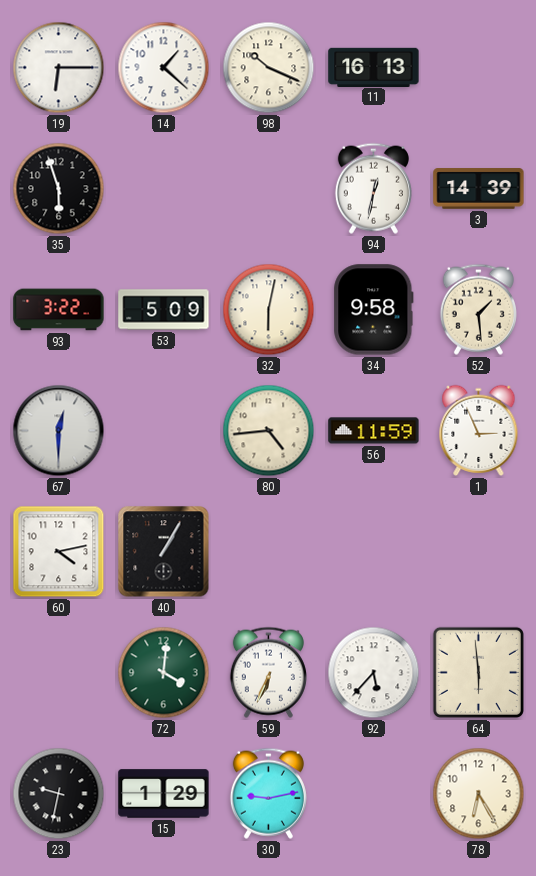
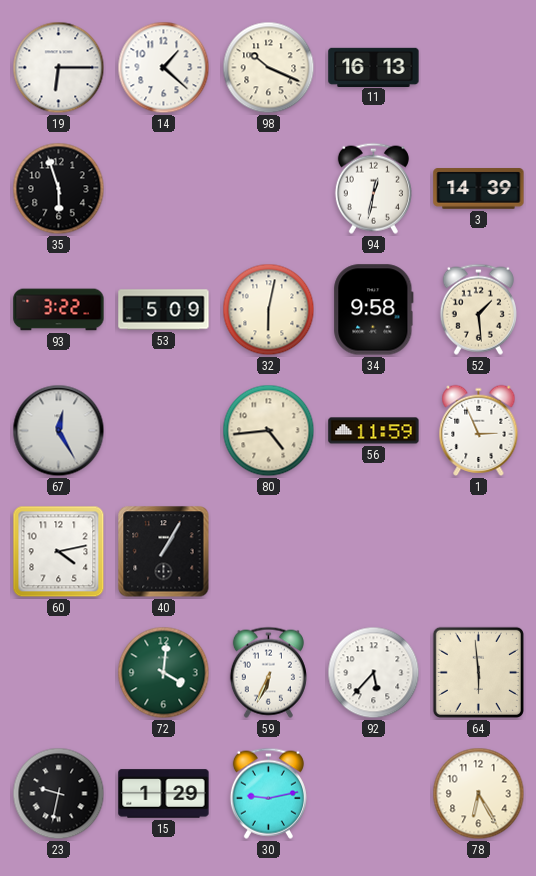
67: 12:30 -> 12:25
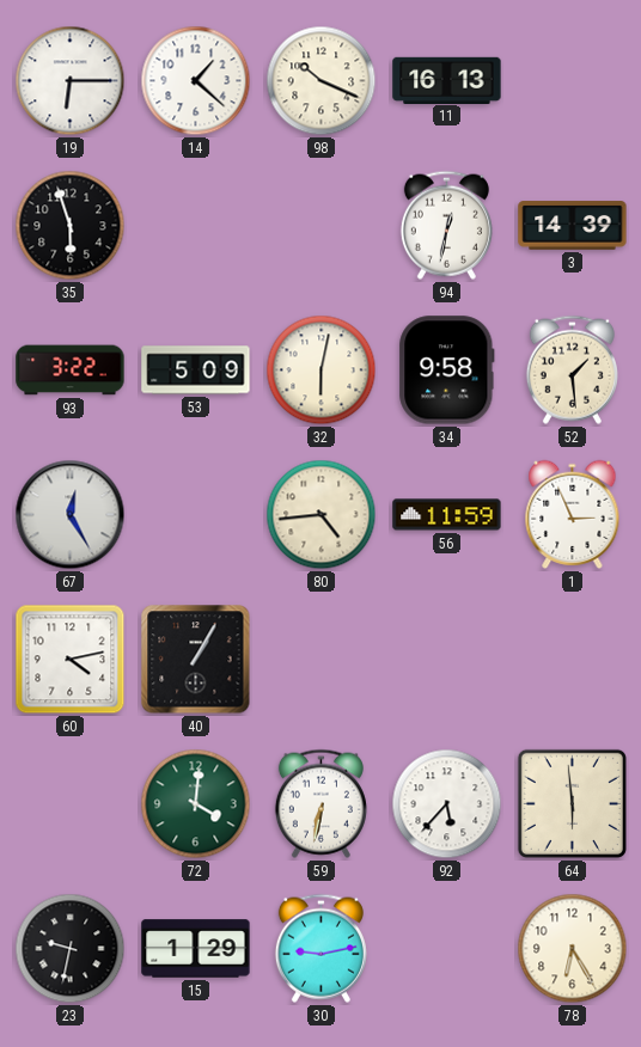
59: 6:34 -> 6:32
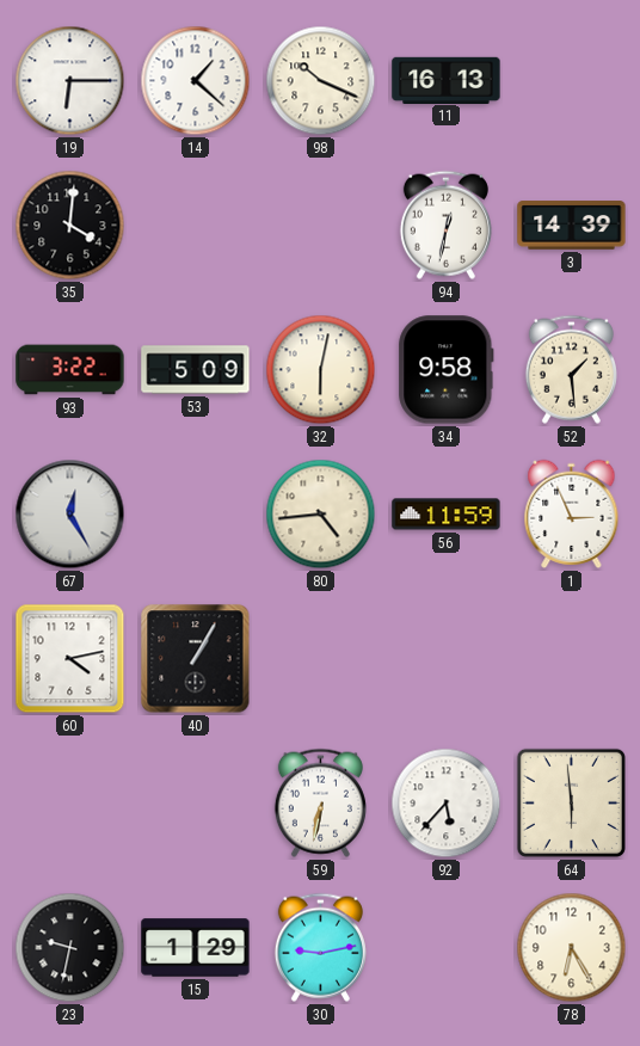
35: 5:57 -> 4:01
72: 4:01 -> none
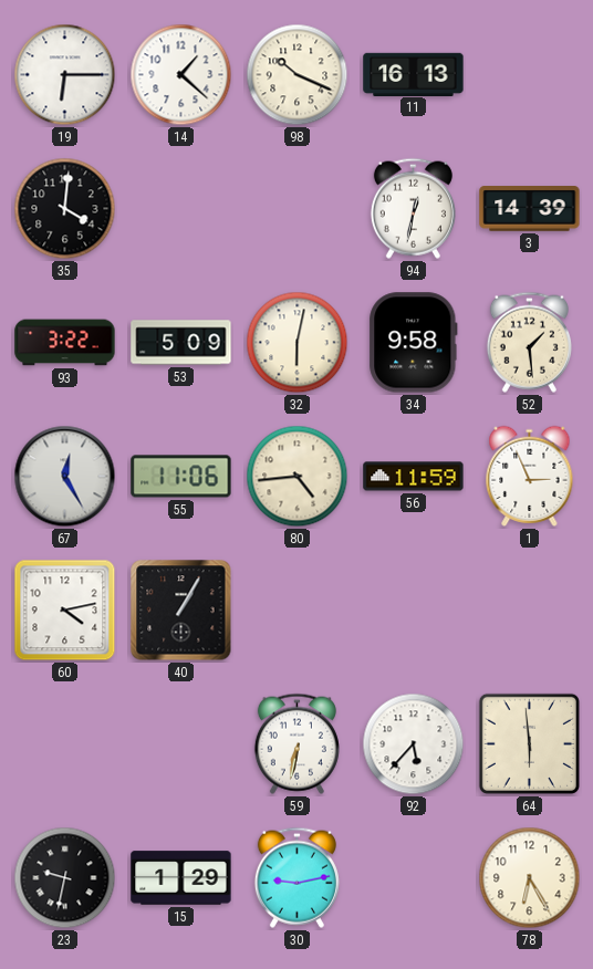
55: none -> 11:06
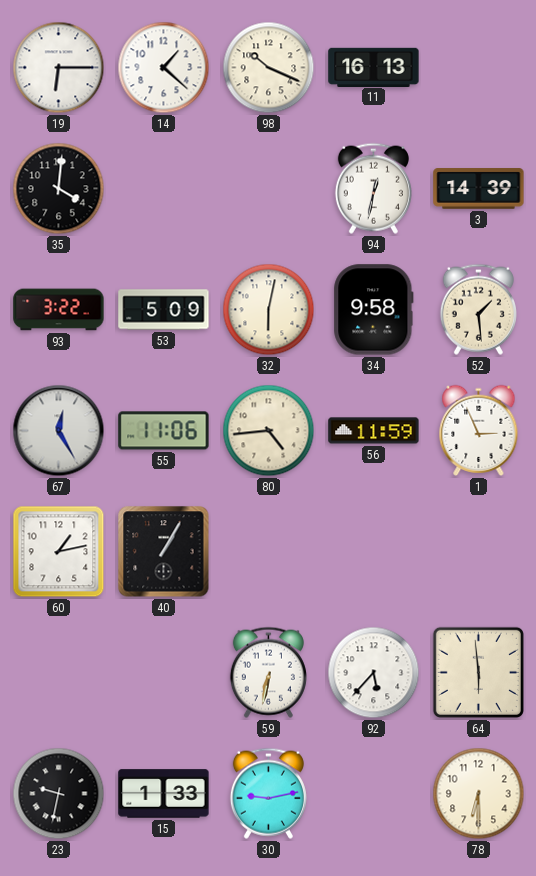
60: 4:13 -> 1:13
15: 1:29 -> 1:33
78: 6:25 -> 6:30
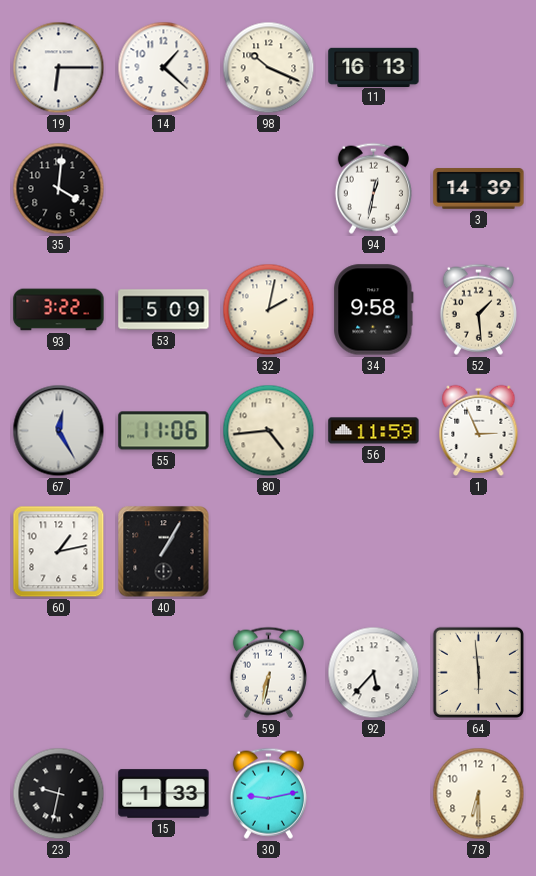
32: 6:02 -> 2:02
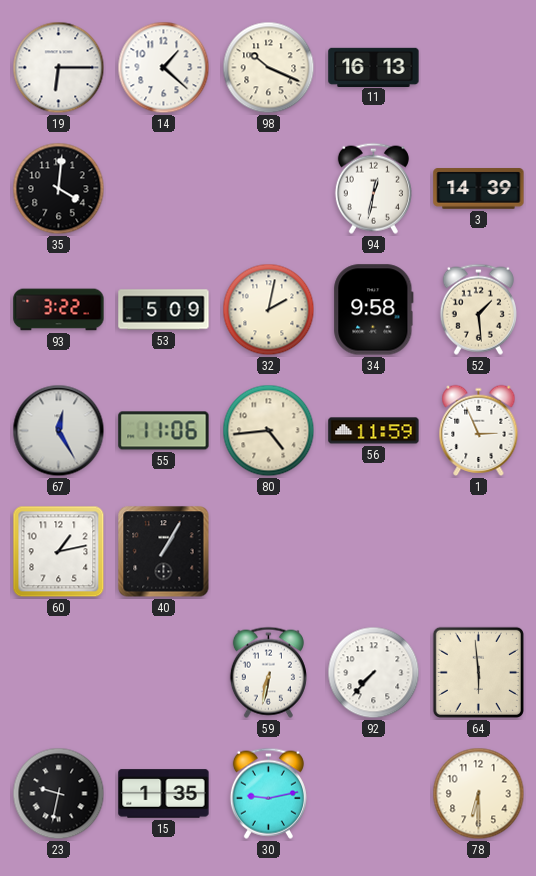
92: 5:37 -> 7:37
15: 1:33 -> 1:35
